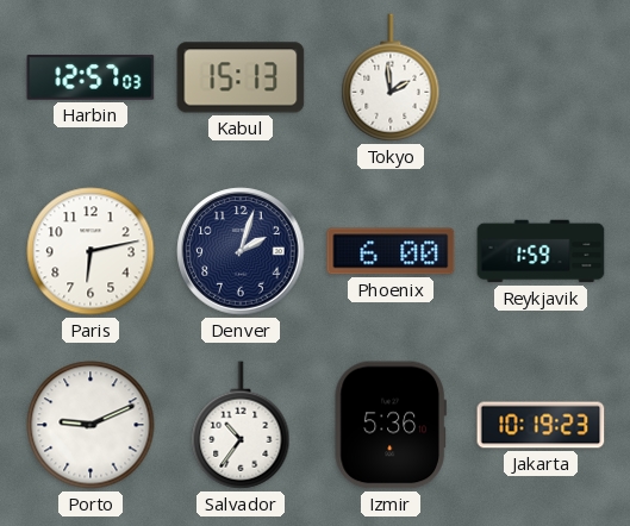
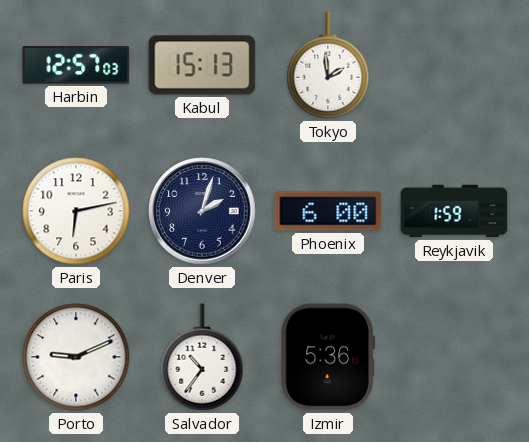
Jakarta: 10:19 -> none
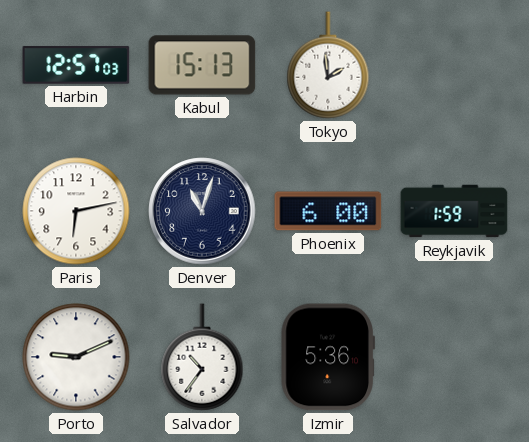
Denver: 2:03 -> 11:03
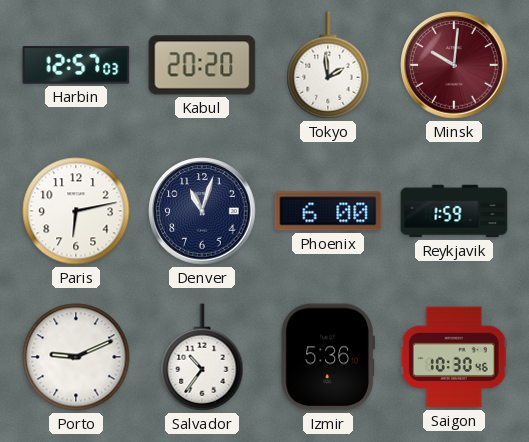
Kabul: 15:13 -> 20:20
Minsk: none -> 10:01
Saigon: none -> 10:30
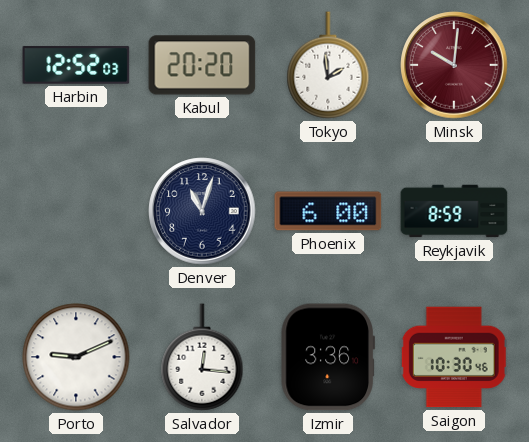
Harbin: 12:57 -> 12:52
Paris: 6:13 -> none
Reykjavik: 1:59 -> 8:59
Salvador: 10:36 -> 12:16
Izmir: 5:36 -> 3:36
